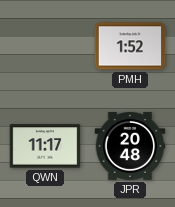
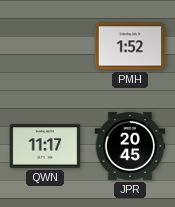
JPR: 20:48 -> 20:45
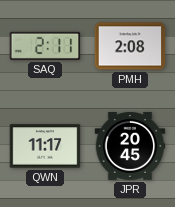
SAQ: none -> 2:11
PMH: 1:52 -> 2:08
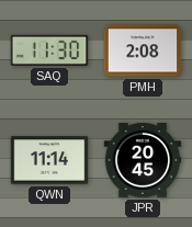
SAQ: 2:11 -> 11:30
QWN: 11:17 -> 11:14
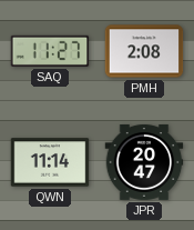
SAQ: 11:30 -> 11:27
JPR: 20:45 -> 20:47
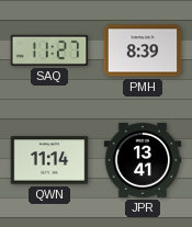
PMH: 2:08 -> 8:39
JPR: 20:47 -> 13:41
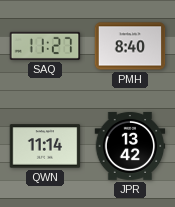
PMH: 8:39 -> 8:40
JPR: 13:41 -> 13:42
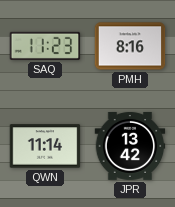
SAQ: 11:27 -> 11:23
PMH: 8:40 -> 8:16
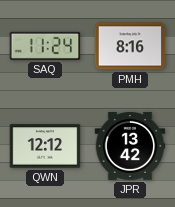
SAQ: 11:23 -> 11:24
QWN: 11:14 -> 12:12
